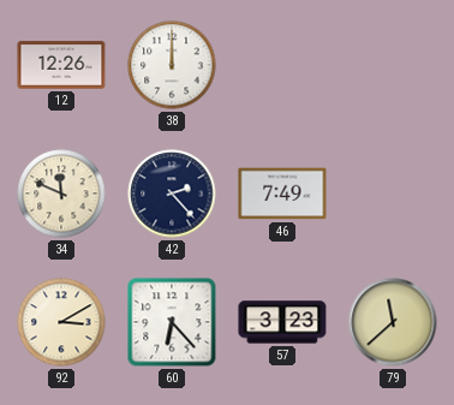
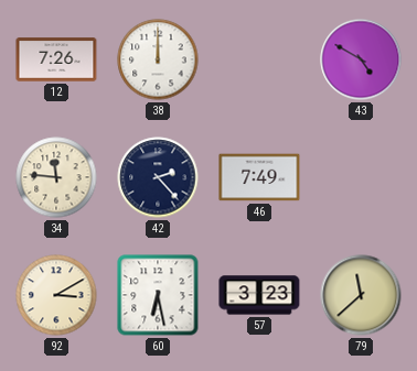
12: 12:26 -> 7:26
43: none -> 4:50
34: 11:49 -> 11:46
60: 6:23 -> 6:28
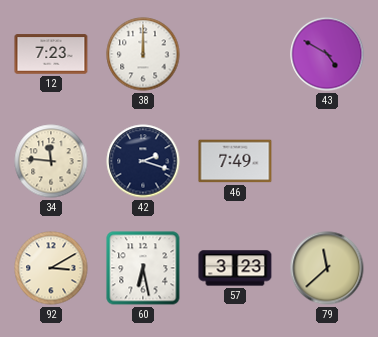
12: 7:26 -> 7:23
42: 2:23 -> 2:18
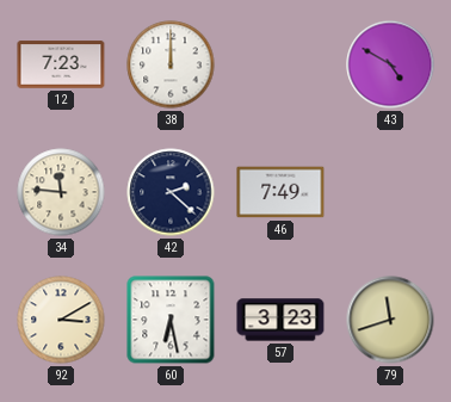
42: 2:18 -> 2:22
79: 11:38 -> 11:42
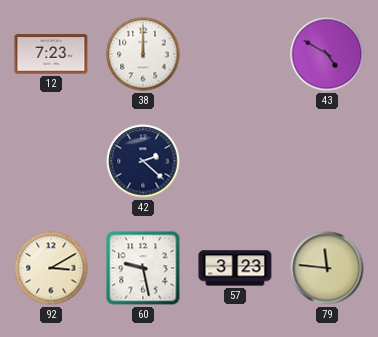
34: 11:46 -> none
46: 7:49 -> none
60: 6:28 -> 9:28
79: 11:42 -> 11:46
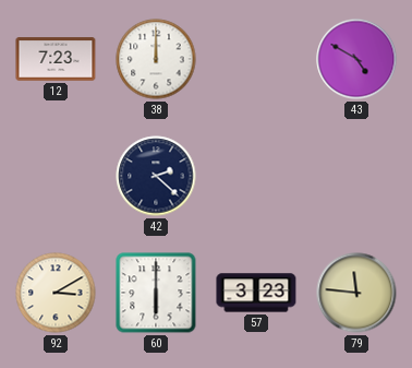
60: 9:28 -> 6:00
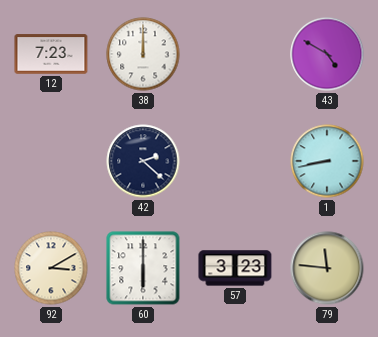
1: none -> 8:43
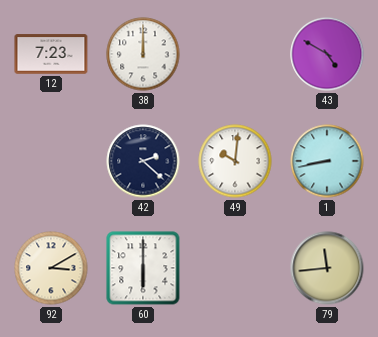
49: none -> 10:01
57: 3:23 -> none
79: 11:46 -> 11:44
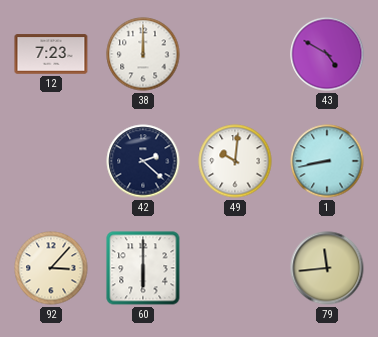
92: 3:10 -> 3:07
